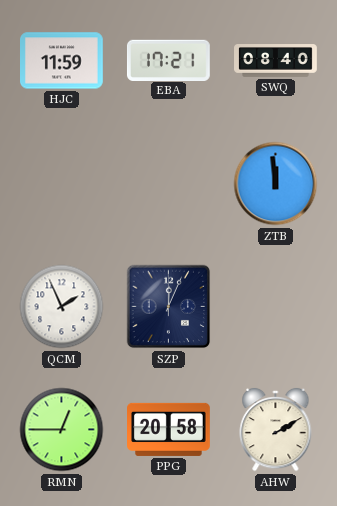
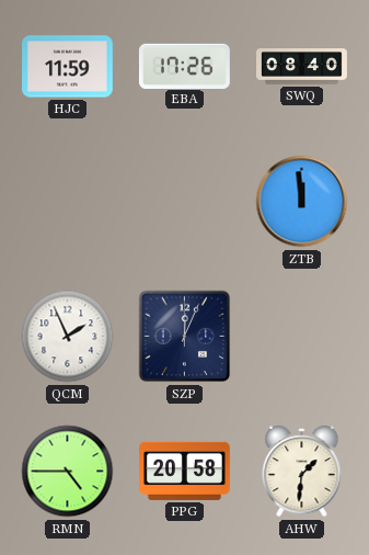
EBA: 17:21 -> 17:26
RMN: 12:45 -> 4:45
AHW: 2:10 -> 1:31
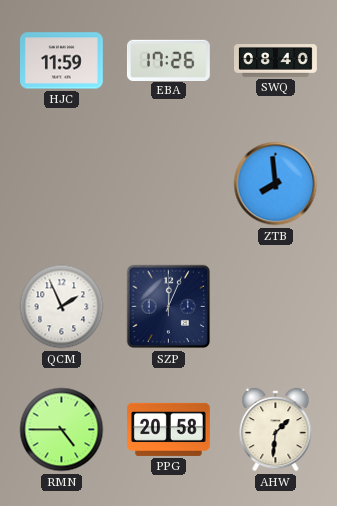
ZTB: 11:59 -> 7:59
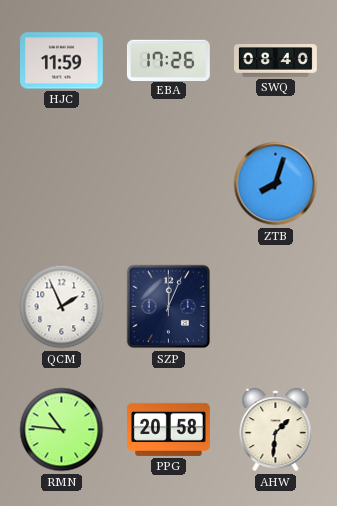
ZTB: 7:59 -> 8:03
RMN: 4:45 -> 10:46
